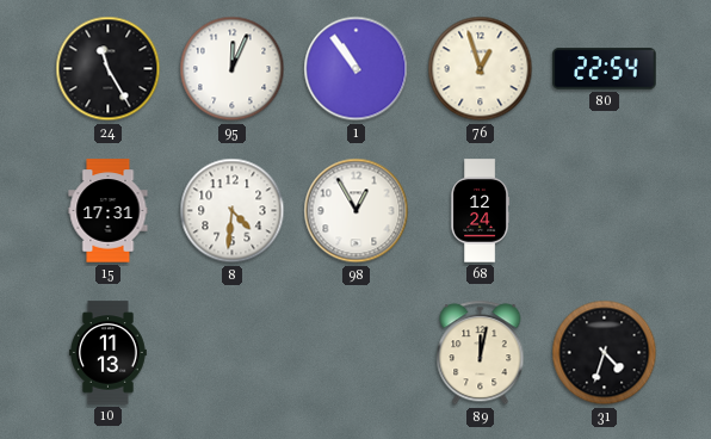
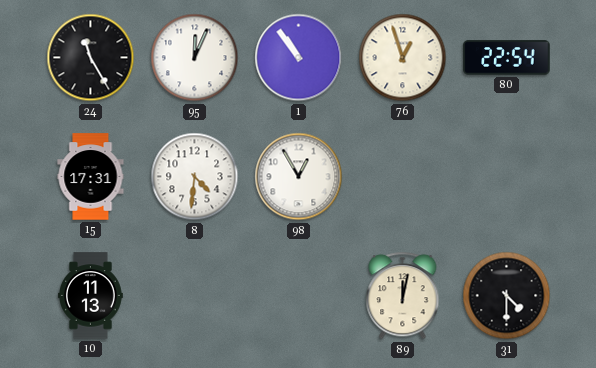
68: 12:24 -> none
31: 4:33 -> 4:30
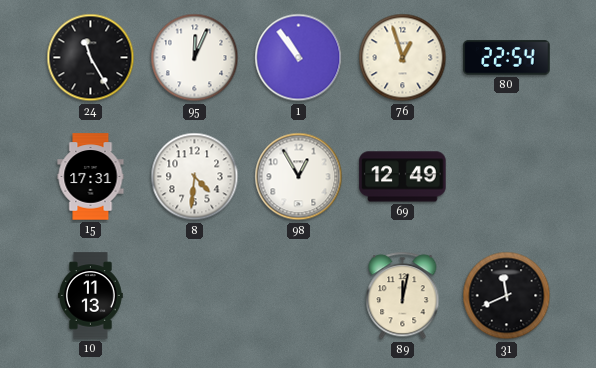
69: none -> 12:49
31: 4:30 -> 11:41
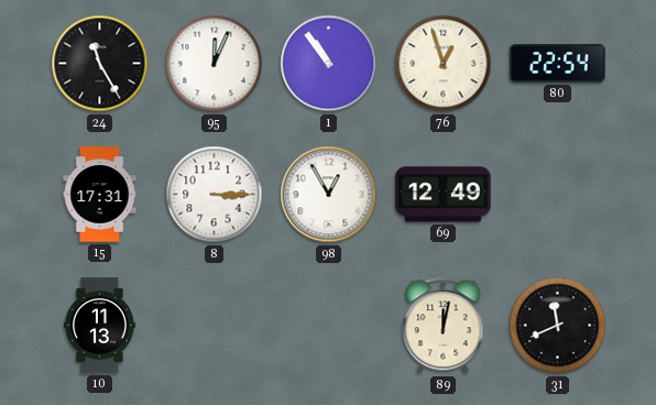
8: 4:31 -> 3:15
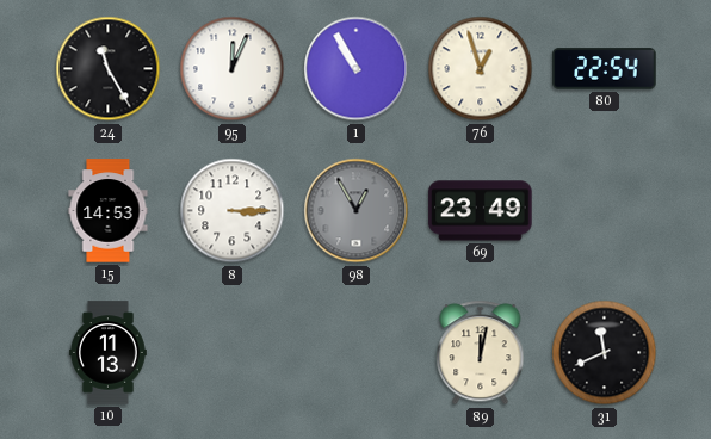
1: 10:54 -> 10:55
15: 17:31 -> 14:53
98 dial: white -> grey
69: 12:49 -> 23:49
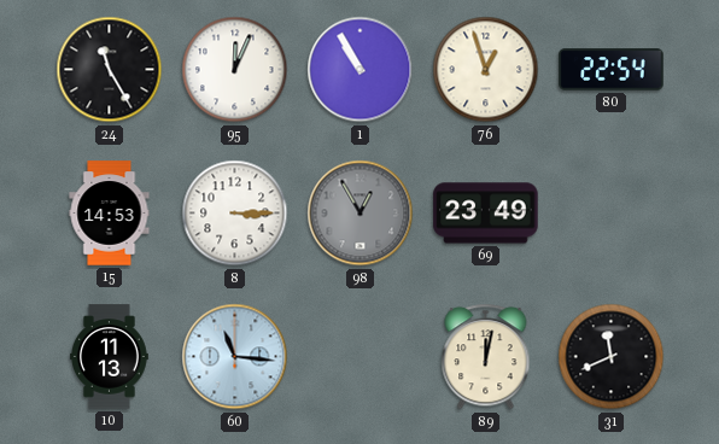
60: none -> 11:16
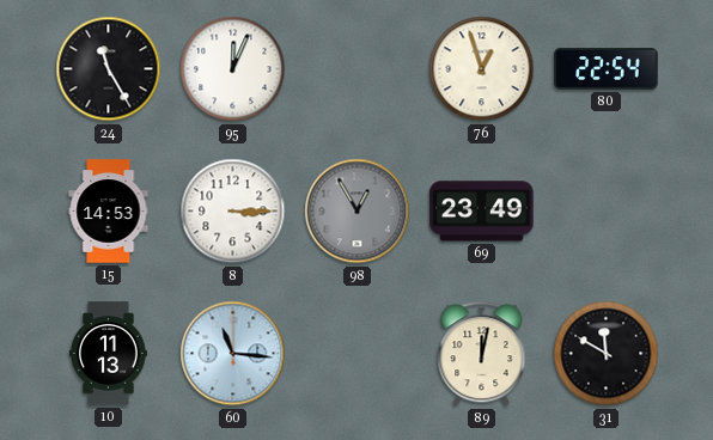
1: 10:55 -> none
31: 11:41 -> 11:50
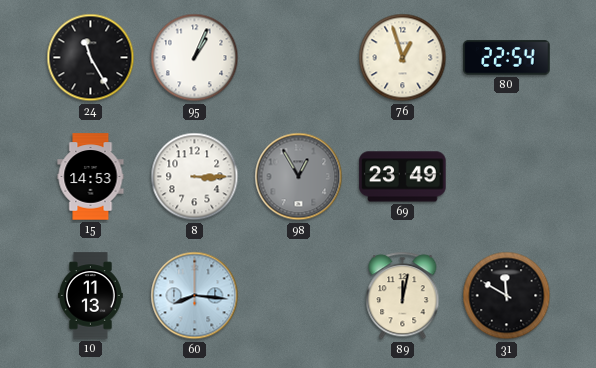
95: 12:04 -> 1:04
60: 11:16 -> 8:16
